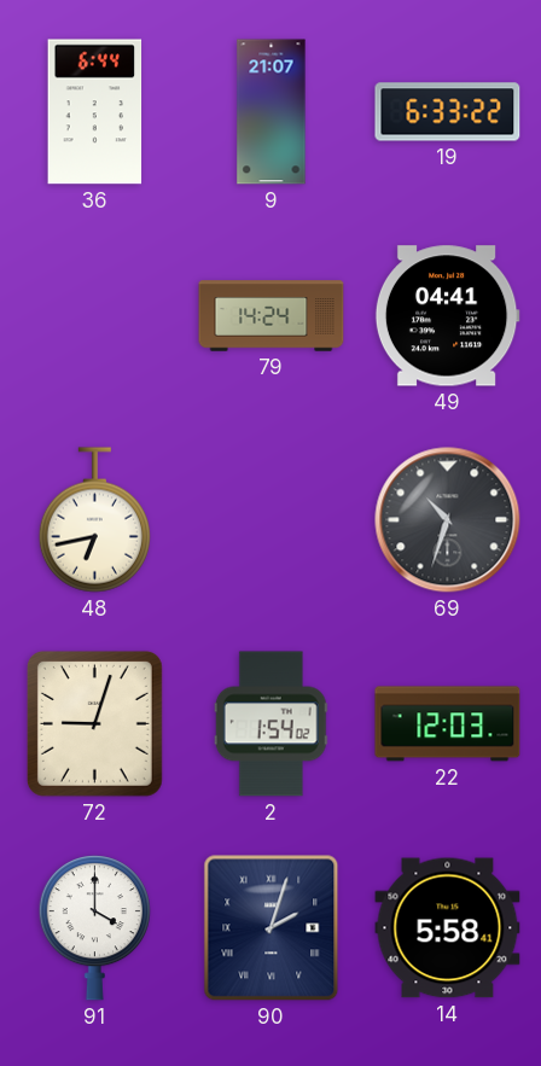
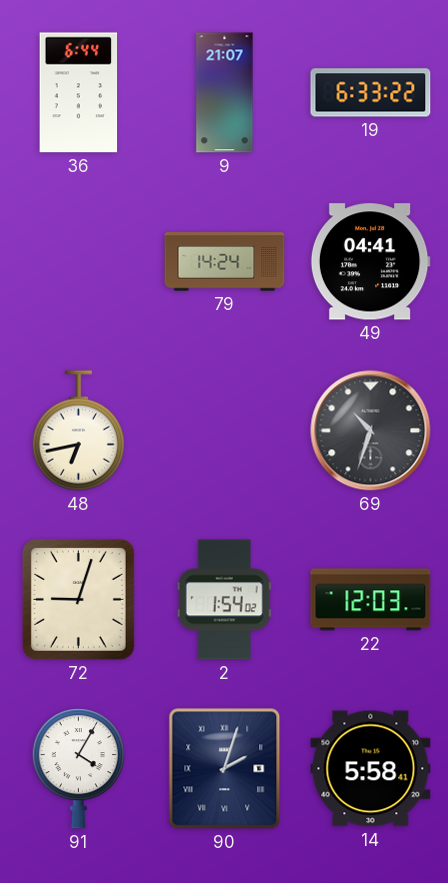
91: 4:00 -> 4:05
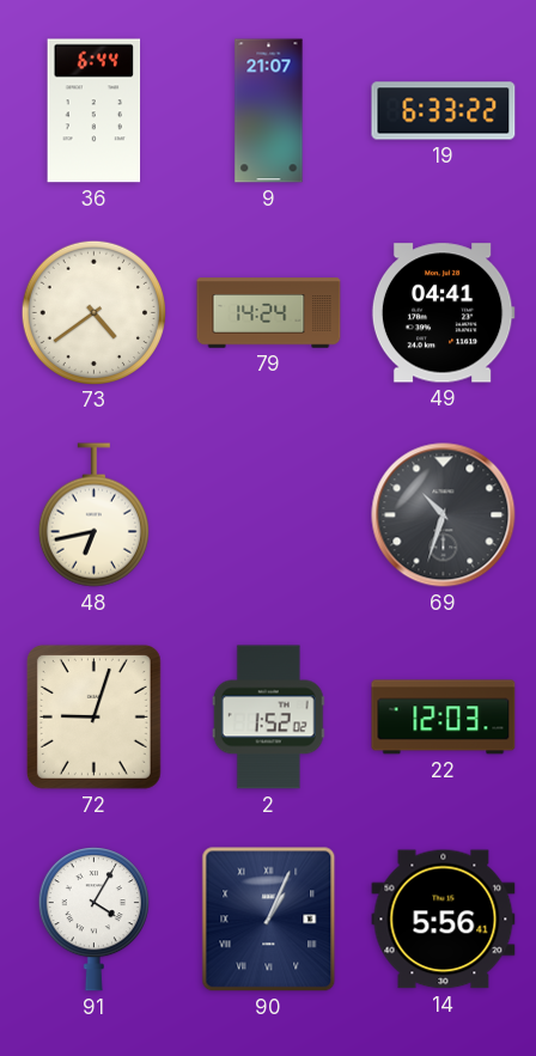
73: none -> 4:39
2: 1:54 -> 1:52
90: 2:03 -> 1:04
14: 5:58 -> 5:56
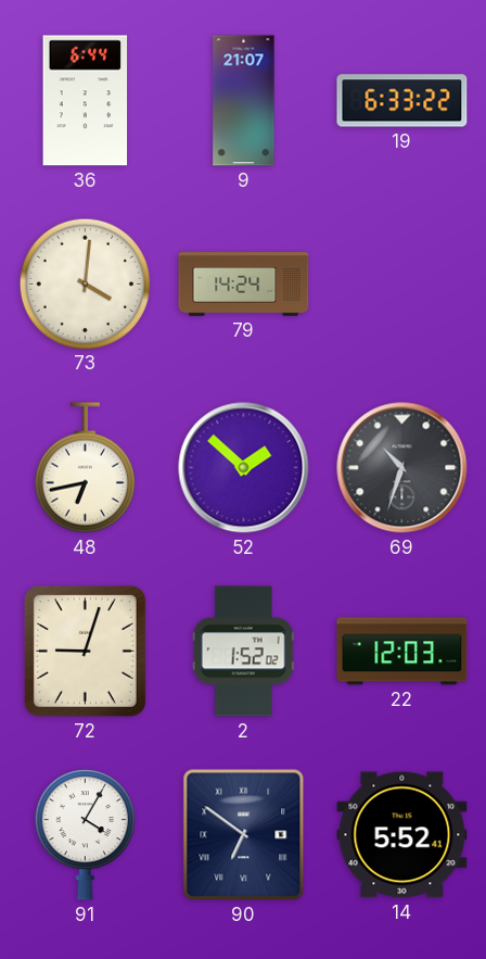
73: 4:39 -> 4:01
49: 04:41 -> none
52: none -> 1:52
90: 1:04 -> 6:51
14: 5:56 -> 5:52
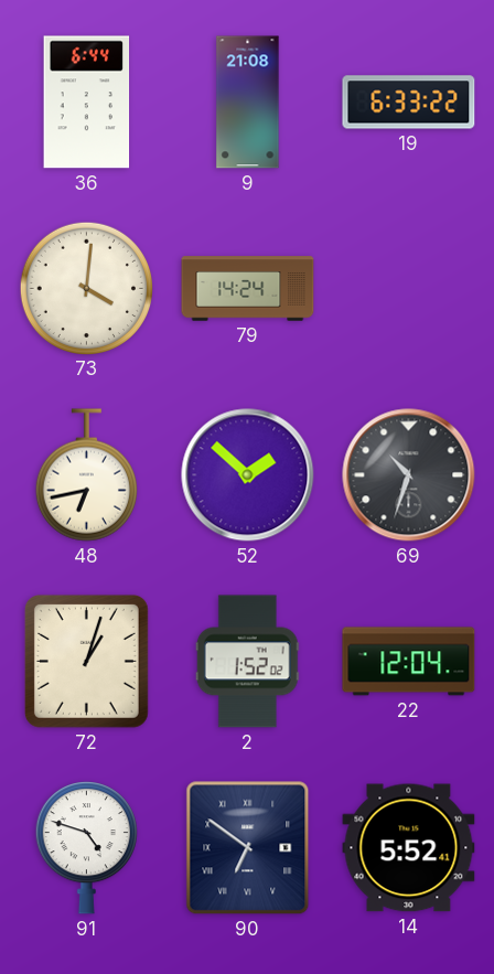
9: 21:07 -> 21:08
72: 9:03 -> 1:03
22: 12:03 -> 12:04
91: 4:05 -> 4:48
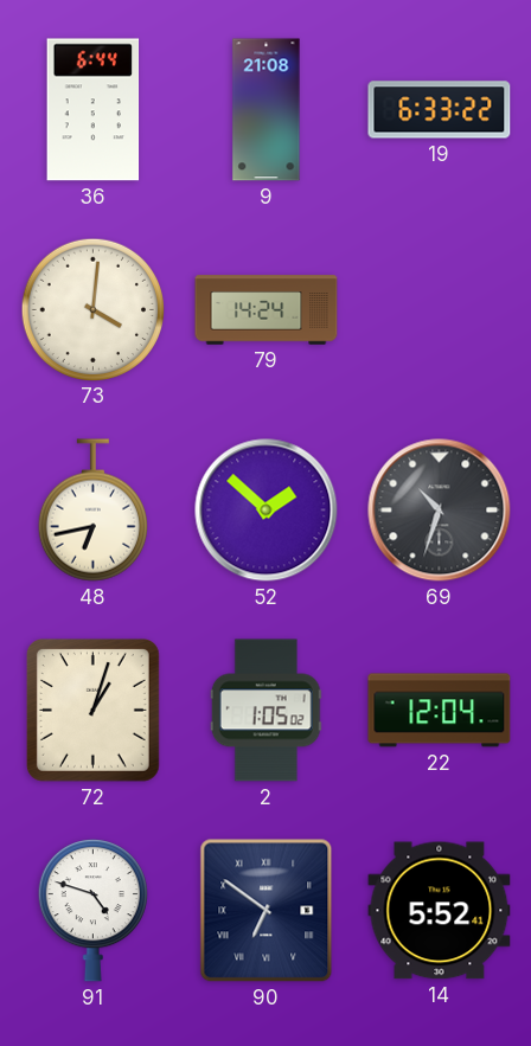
2: 1:52 -> 1:05
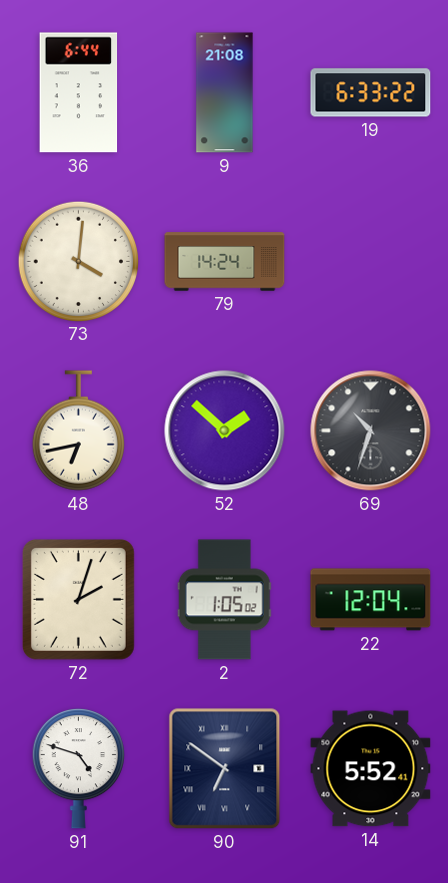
72: 1:03 -> 2:03
